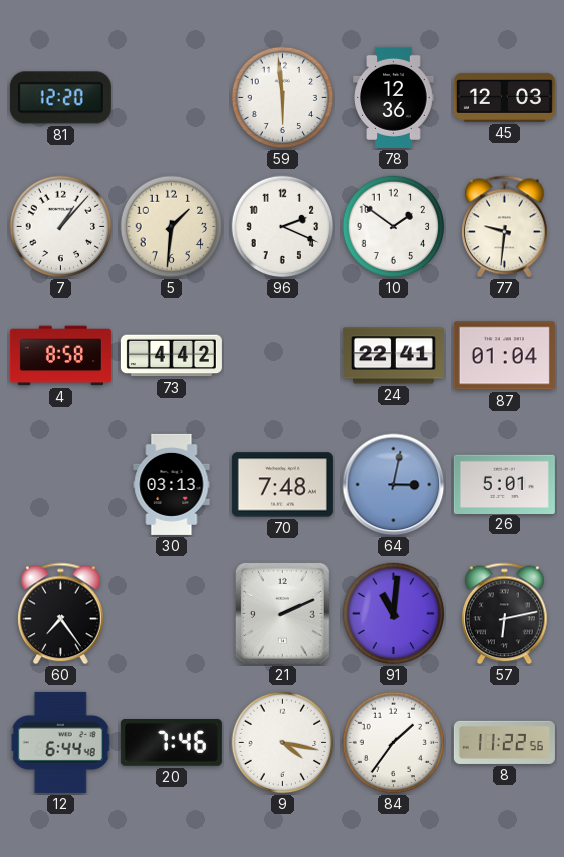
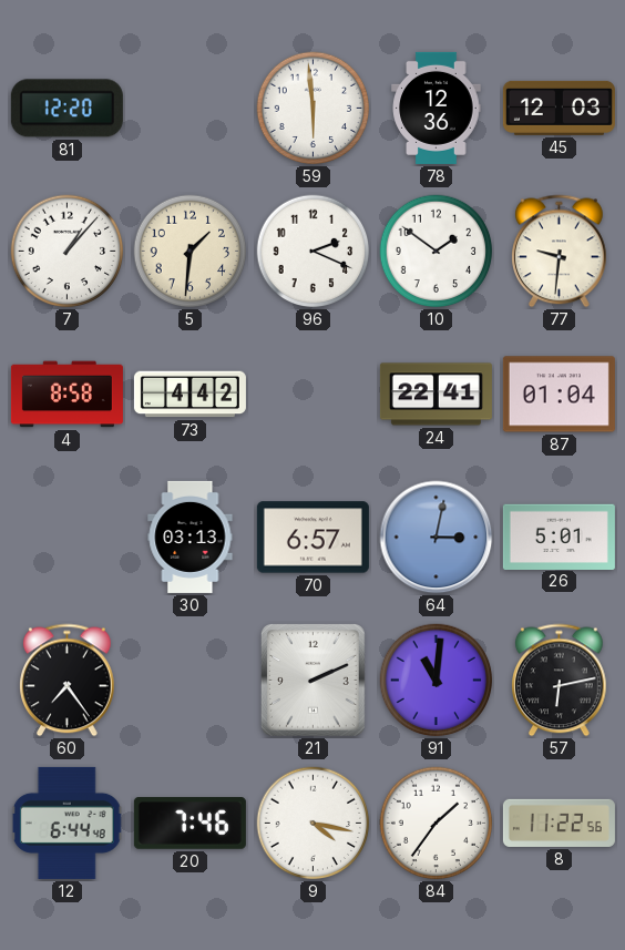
70: 7:48 -> 6:57
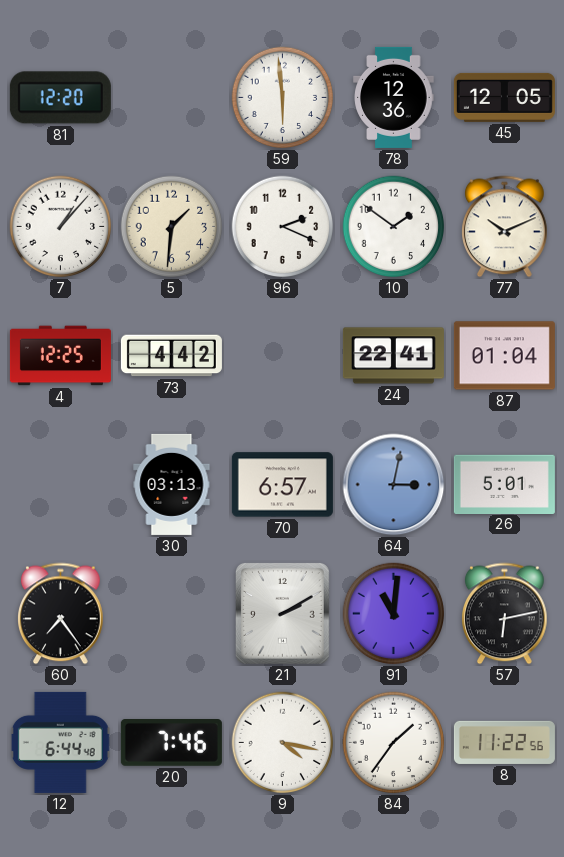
45: 12:03 -> 12:05
77: 9:31 -> 10:11
4: 8:58 -> 12:25
21: 2:11 -> 2:10
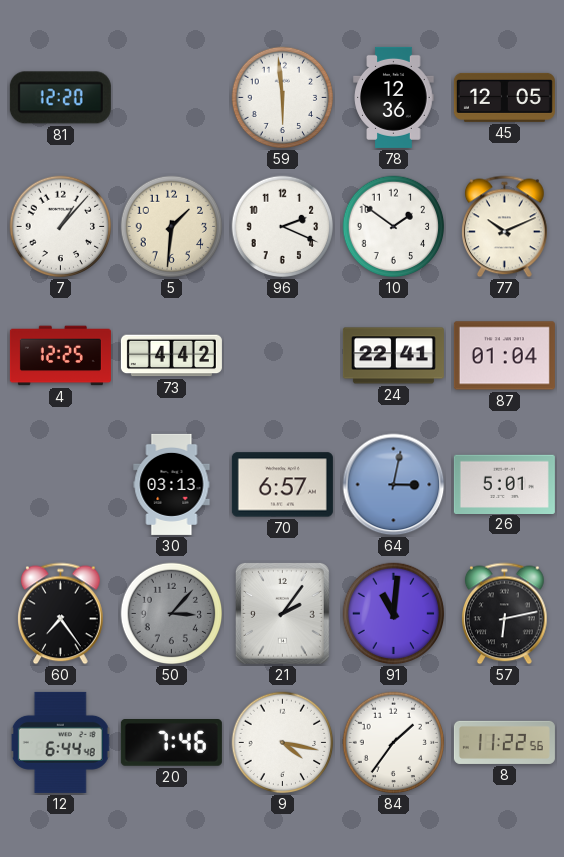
50: none -> 3:07
21: 2:10 -> 2:06
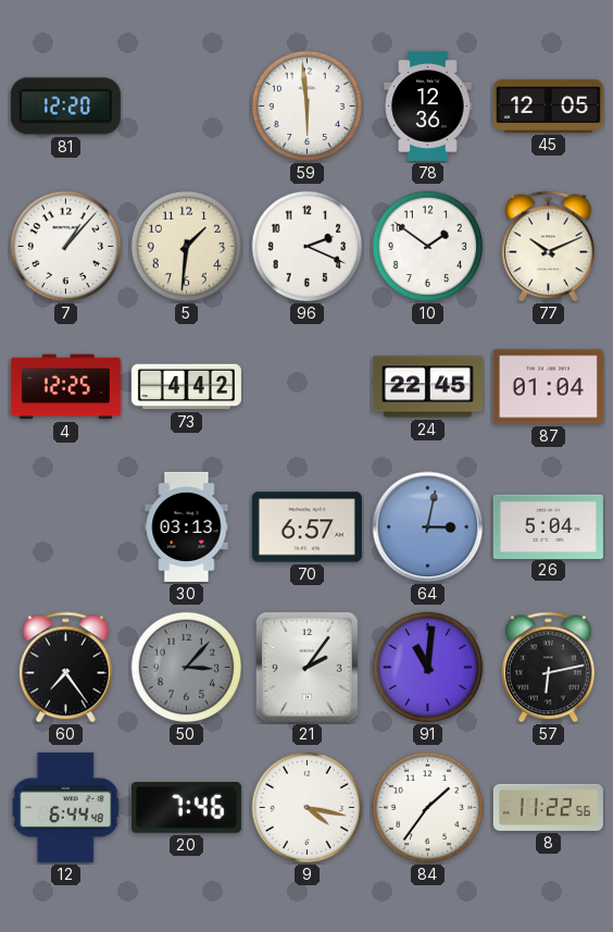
24: 22:41 -> 22:45
26: 5:01 -> 5:04
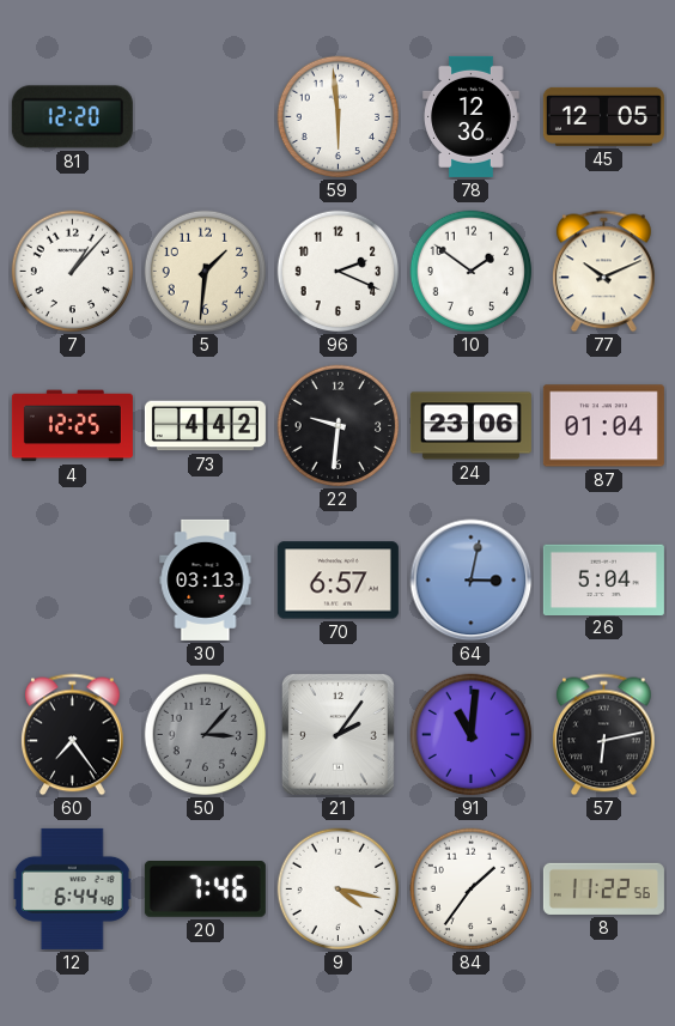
22: none -> 9:31
24: 22:45 -> 23:06
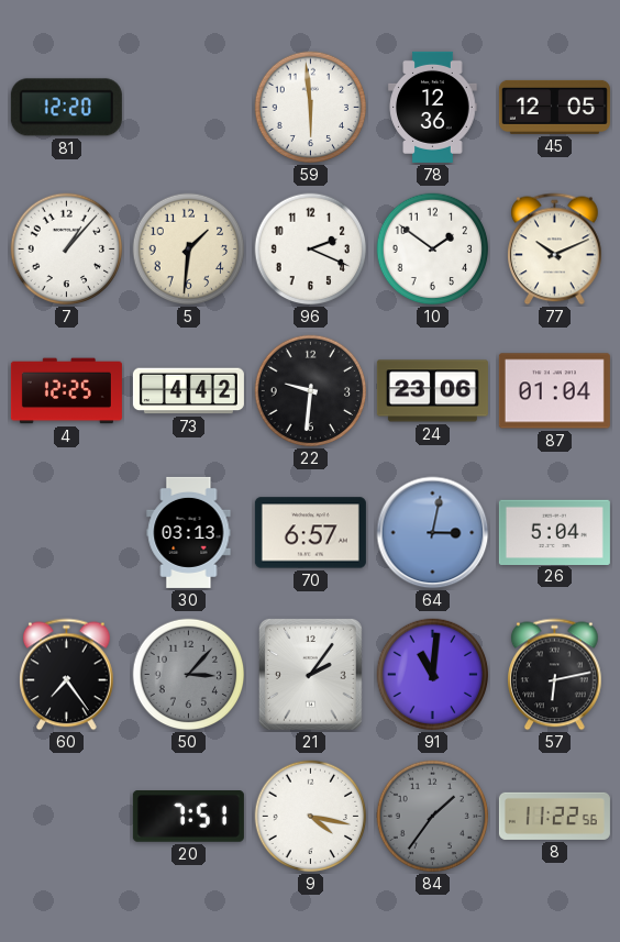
12: 6:44 -> none
20: 7:46 -> 7:51
84 dial: white -> grey
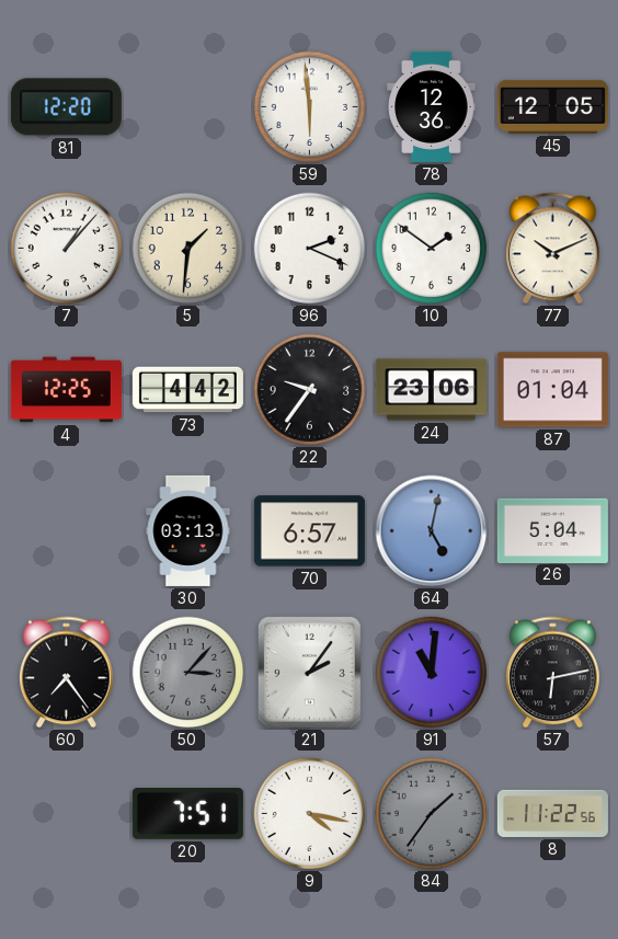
22: 9:31 -> 9:36
64: 3:02 -> 5:02
